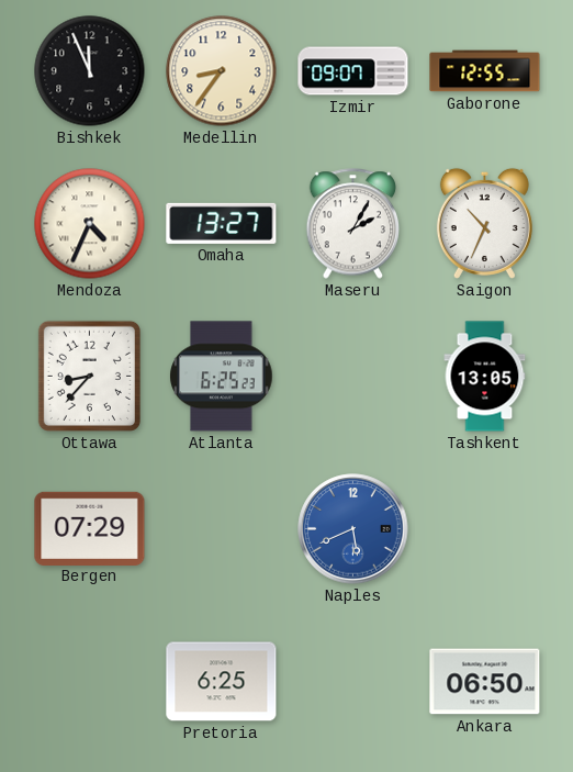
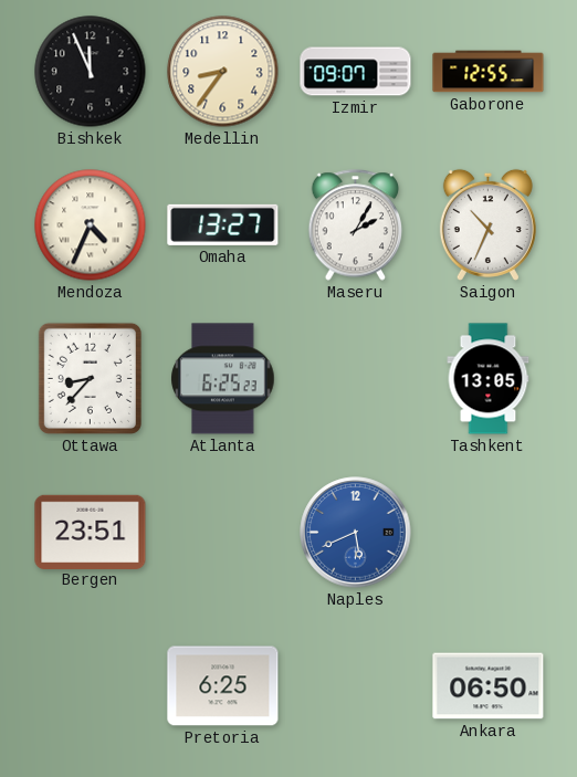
Bergen: 07:29 -> 23:51
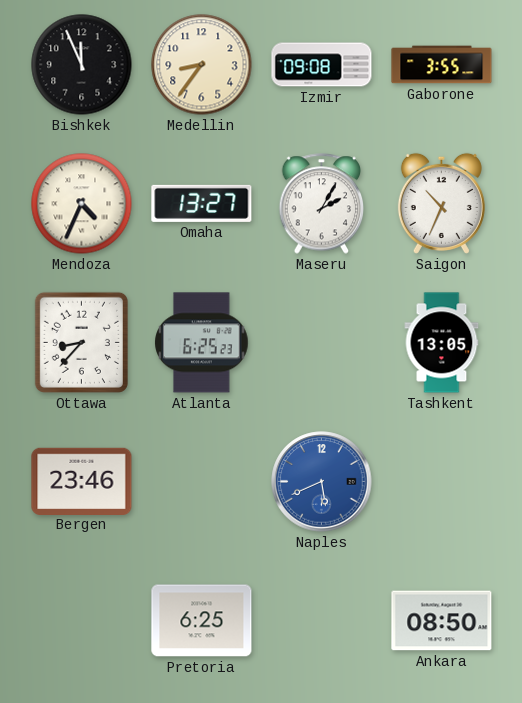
Izmir: 09:07 -> 09:08
Gaborone: 12:55 -> 3:55
Bergen: 23:51 -> 23:46
Ankara: 06:50 -> 08:50
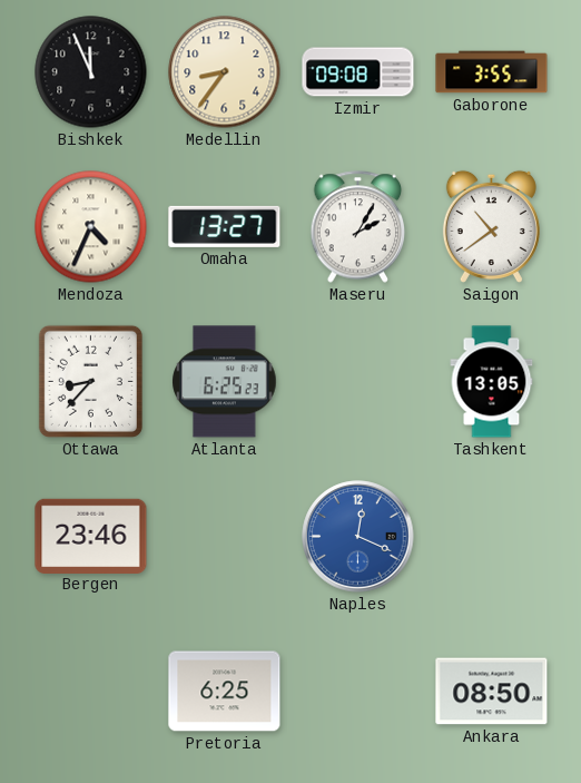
Saigon: 10:34 -> 10:39
Naples: 5:41 -> 12:19
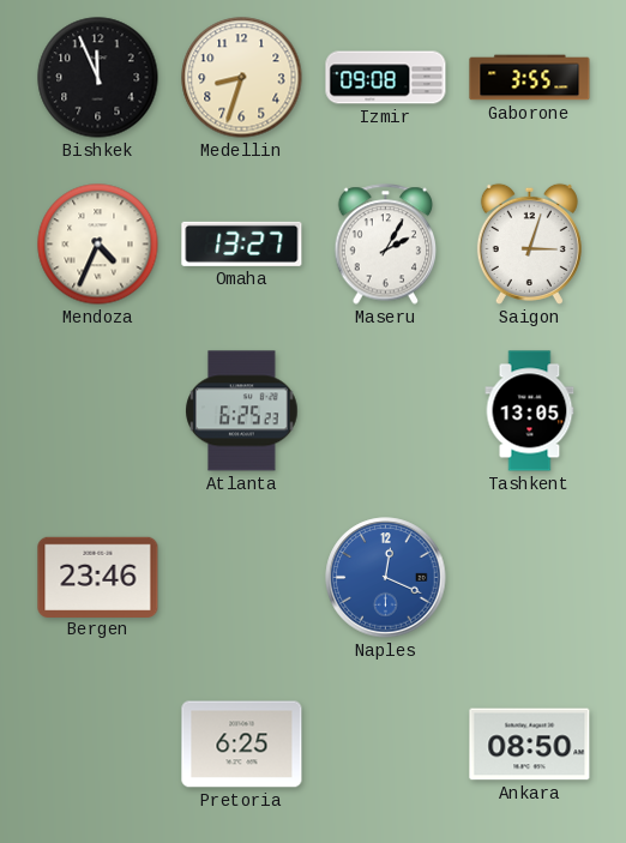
Medellin: 8:36 -> 8:33
Saigon: 10:39 -> 3:03
Ottawa: 8:37 -> none
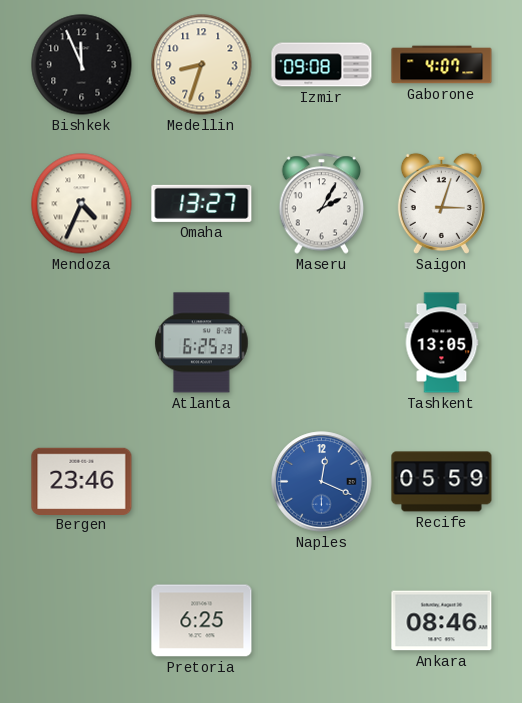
Gaborone: 3:55 -> 4:07
Recife: none -> 05:59
Ankara: 08:50 -> 08:46
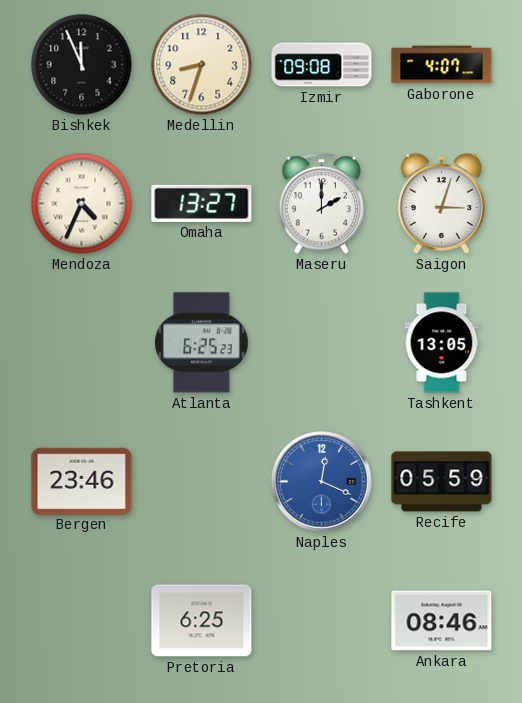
Maseru: 2:05 -> 2:00
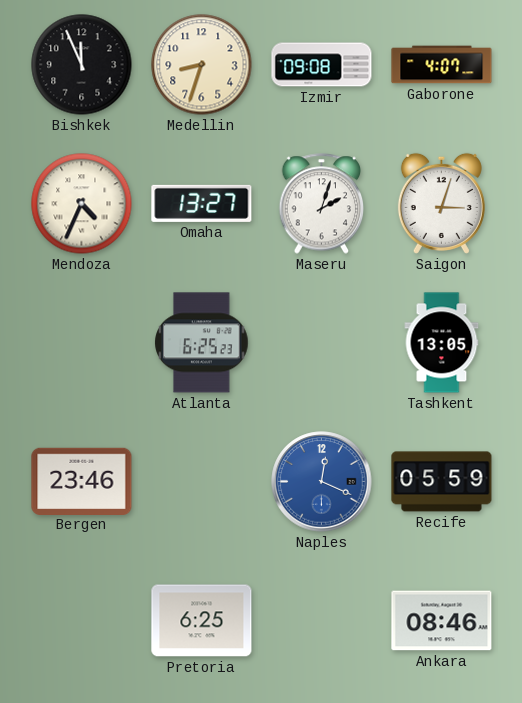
Maseru: 2:00 -> 2:03
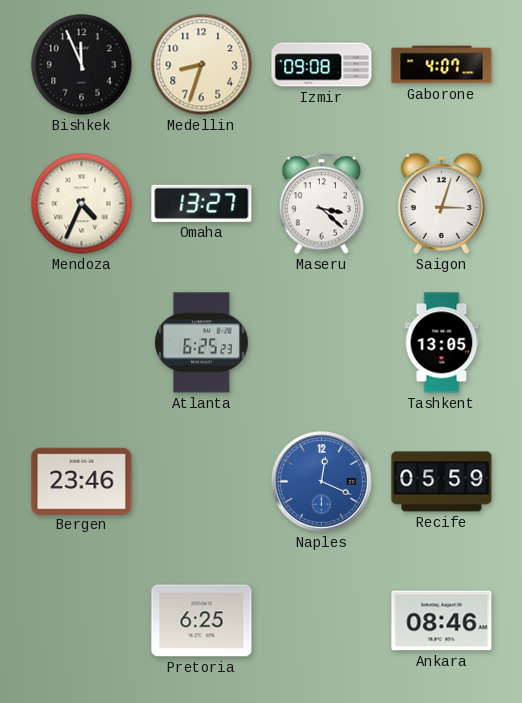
Maseru: 2:03 -> 3:22
